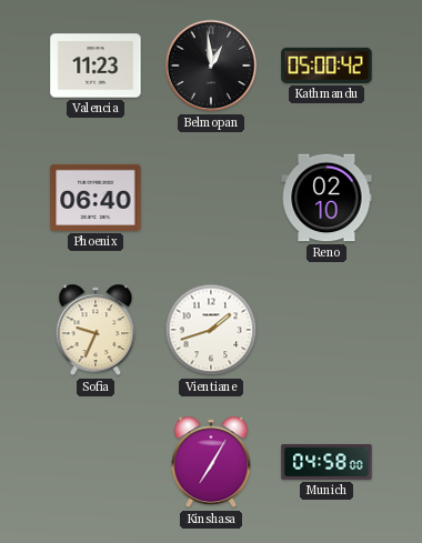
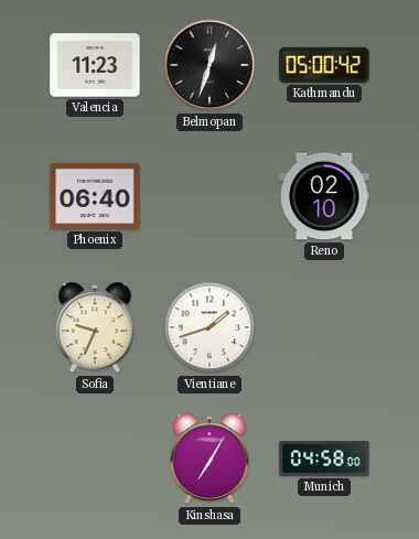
Belmopan: 12:59 -> 12:33
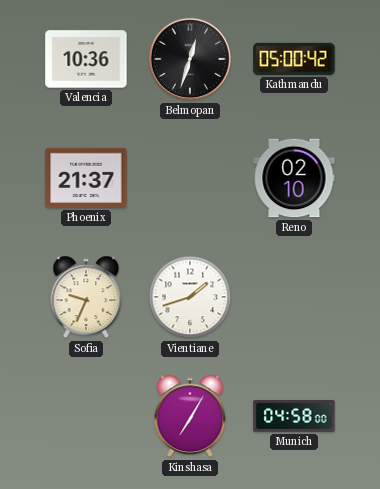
Valencia: 11:23 -> 10:36
Phoenix: 06:40 -> 21:37
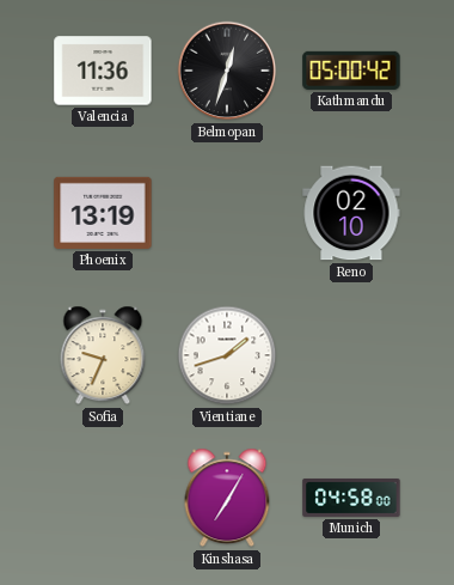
Valencia: 10:36 -> 11:36
Phoenix: 21:37 -> 13:19
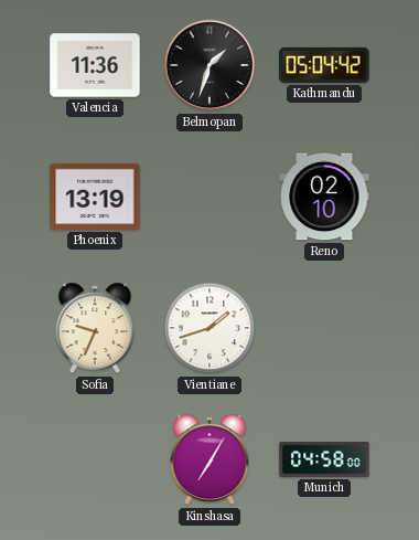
Belmopan: 12:33 -> 1:33
Kathmandu: 05:00 -> 05:04
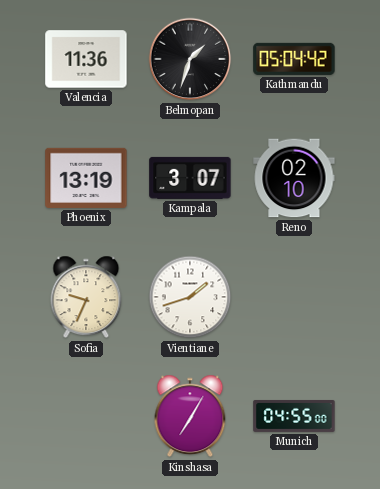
Kampala: none -> 3:07
Munich: 04:58 -> 04:55
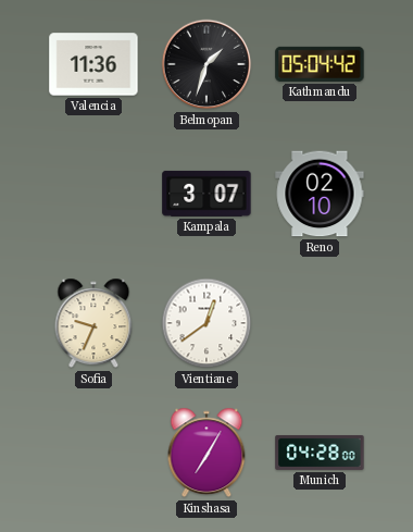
Phoenix: 13:19 -> none
Vientiane: 1:42 -> 12:39
Munich: 04:55 -> 04:28
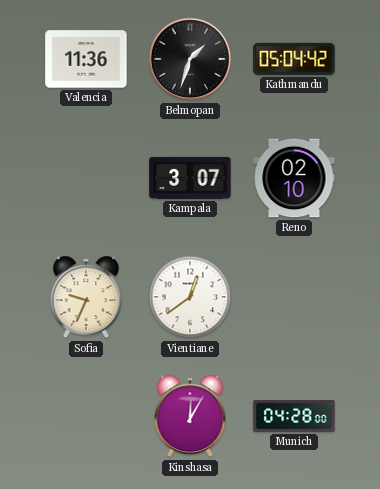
Kinshasa: 7:05 -> 12:05
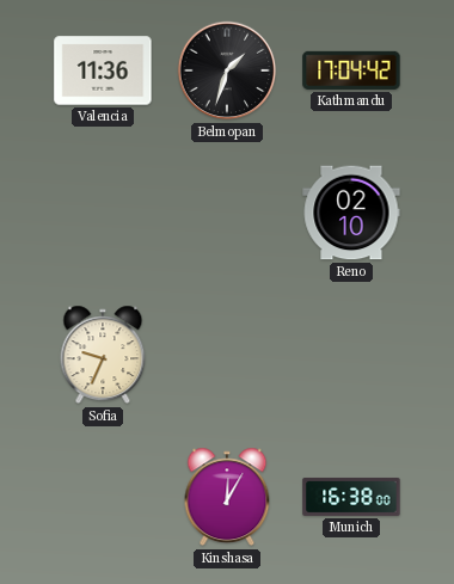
Kathmandu: 05:04 -> 17:04
Kampala: 3:07 -> none
Vientiane: 12:39 -> none
Munich: 04:28 -> 16:38
